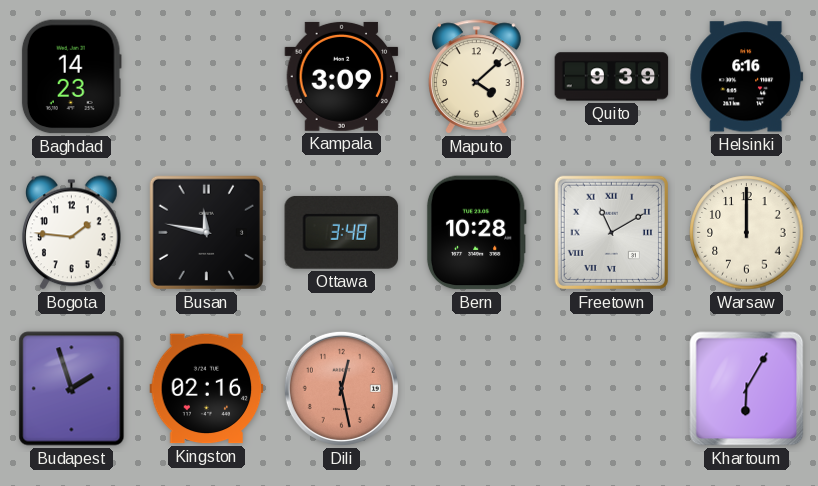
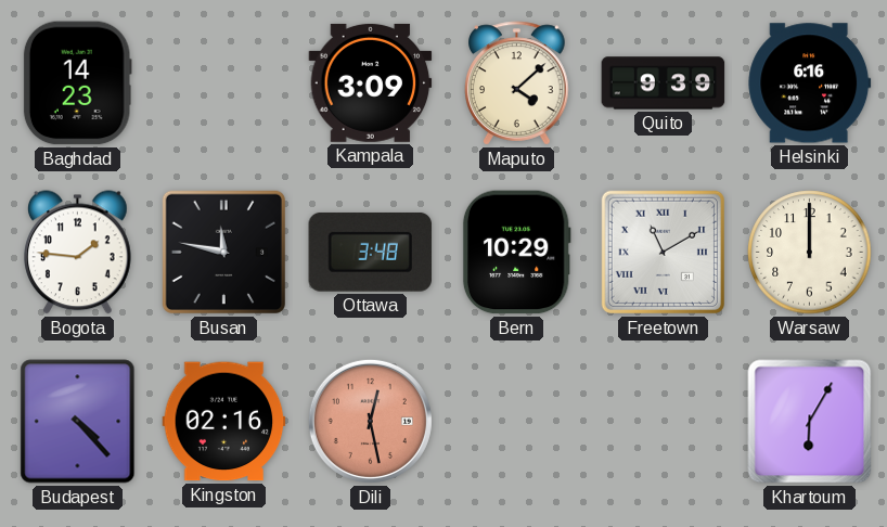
Bern: 10:28 -> 10:29
Budapest: 1:57 -> 4:23
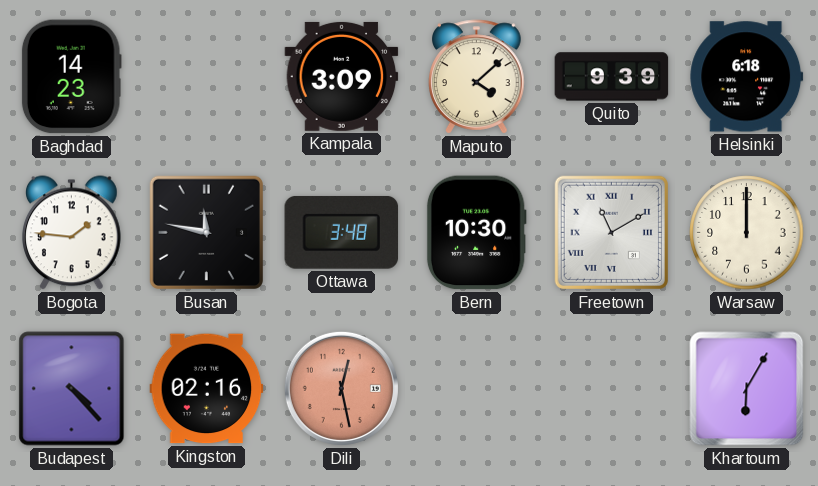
Helsinki: 6:16 -> 6:18
Bern: 10:29 -> 10:30
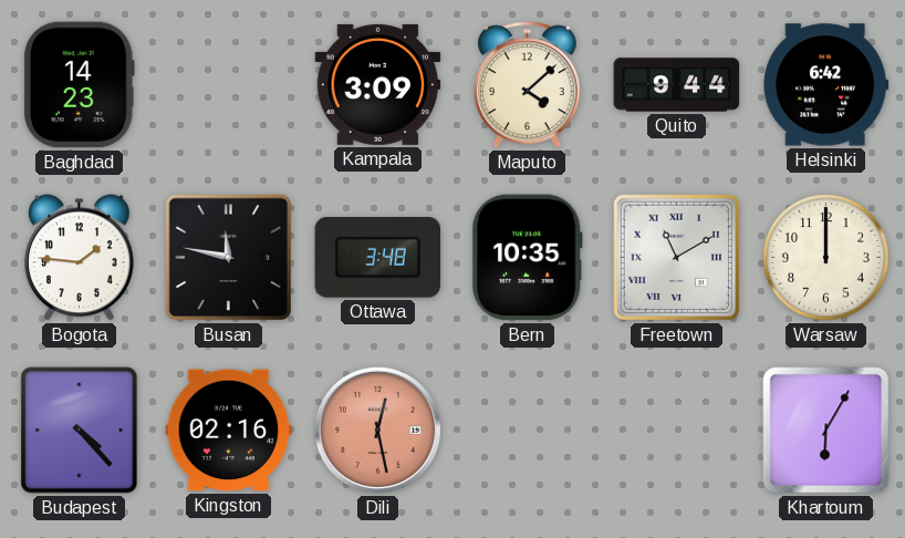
Quito: 9:39 -> 9:44
Helsinki: 6:18 -> 6:42
Bern: 10:30 -> 10:35
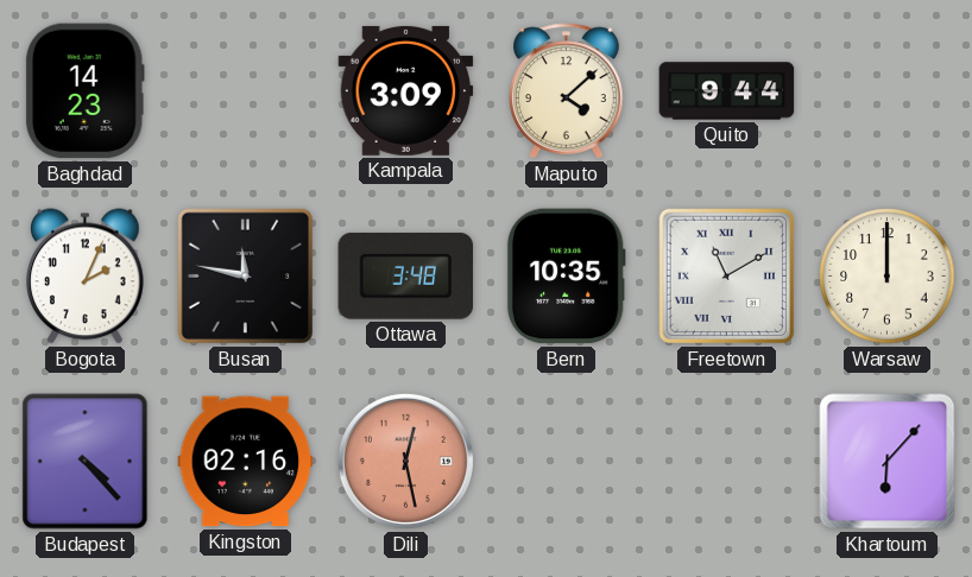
Helsinki: 6:42 -> none
Bogota: 1:46 -> 2:04
Khartoum: 6:05 -> 6:07
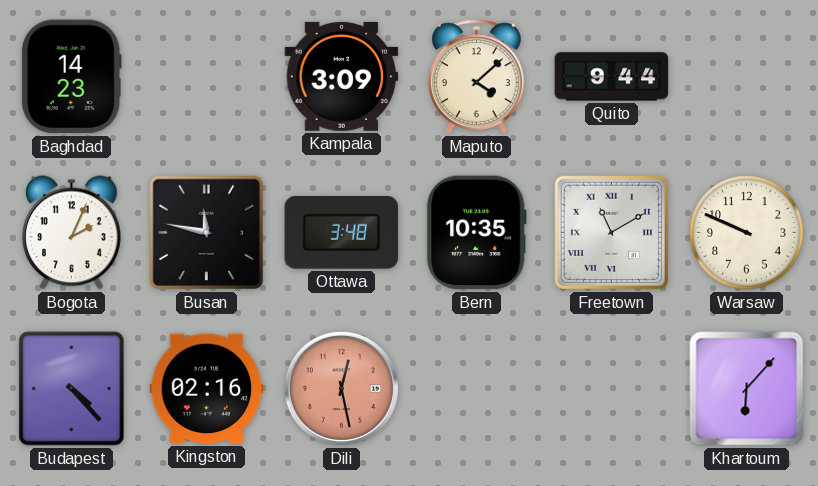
Warsaw: 12:00 -> 9:49
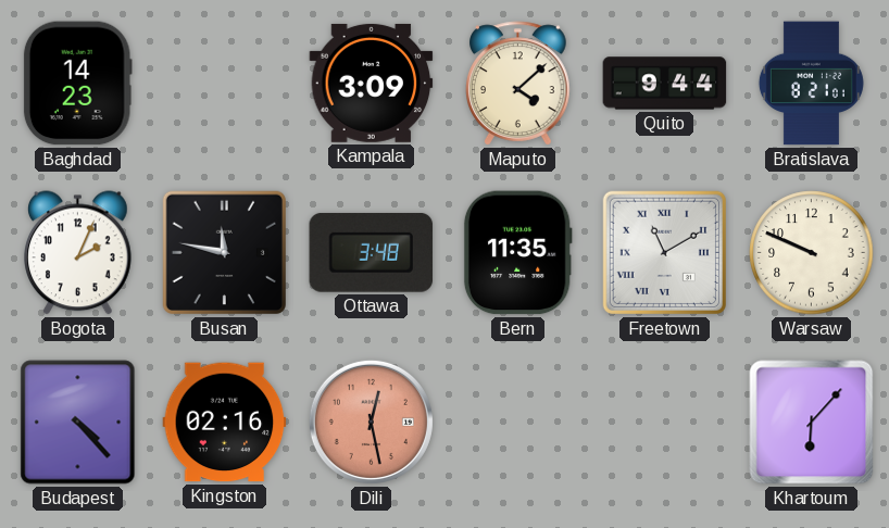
Bratislava: none -> 8:21
Bern: 10:35 -> 11:35
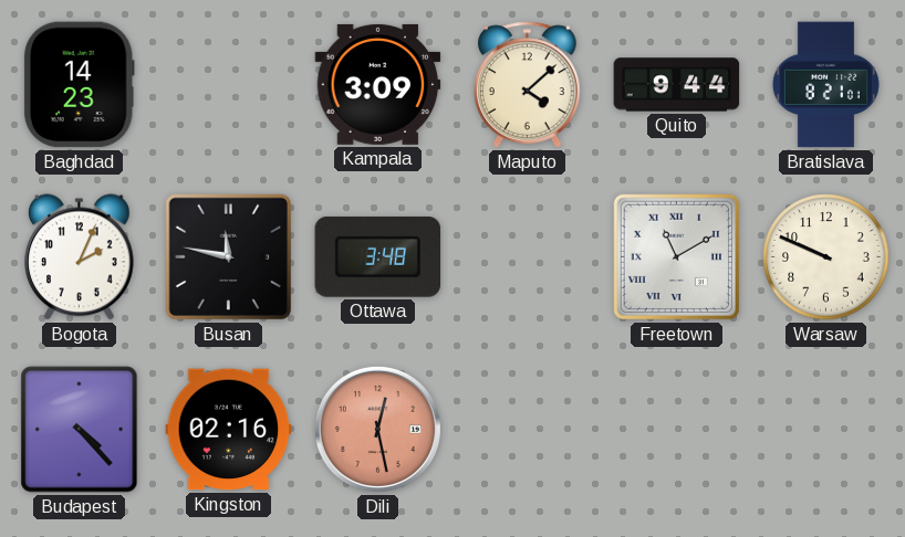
Bern: 11:35 -> none
Khartoum: 6:07 -> none
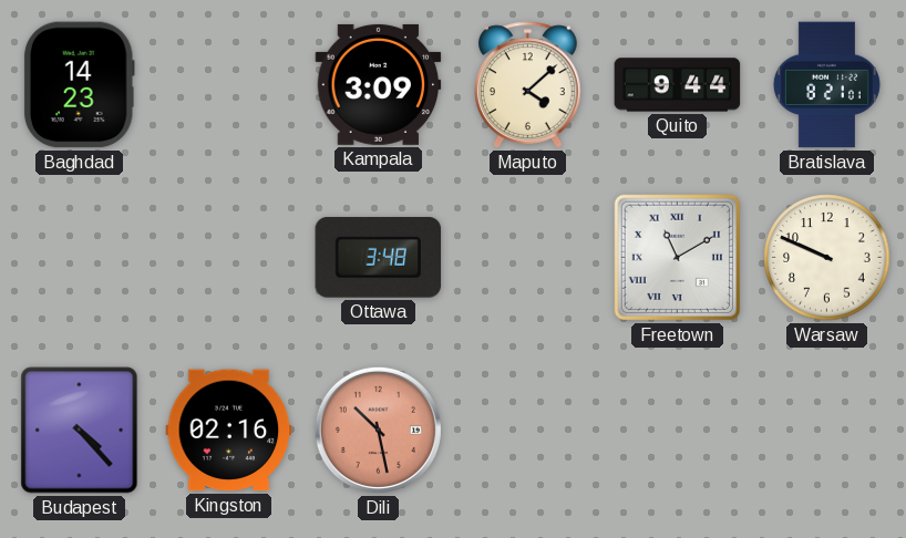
Bogota: 2:04 -> none
Busan: 11:47 -> none
Dili: 12:28 -> 10:28
